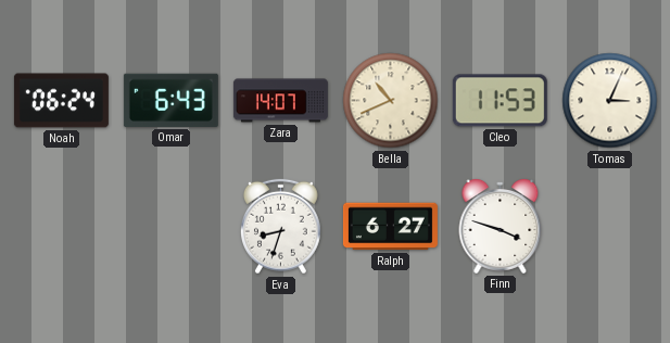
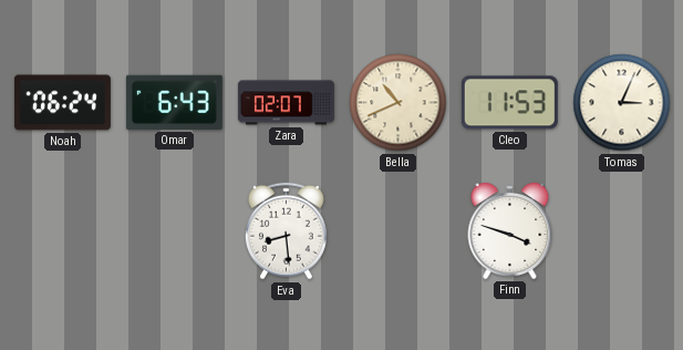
Zara: 14:07 -> 02:07
Eva: 8:33 -> 8:29
Ralph: 6:27 -> none
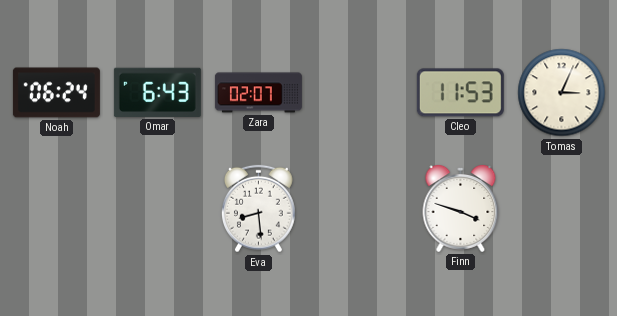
Bella: 10:41 -> none
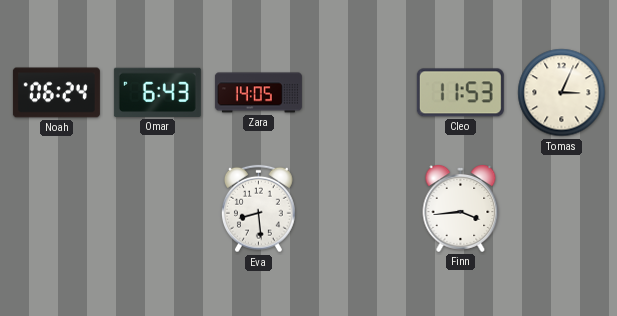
Zara: 02:07 -> 14:05
Finn: 3:48 -> 3:44
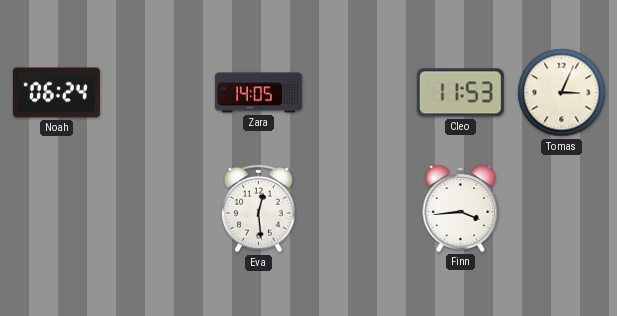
Omar: 6:43 -> none
Eva: 8:29 -> 12:29
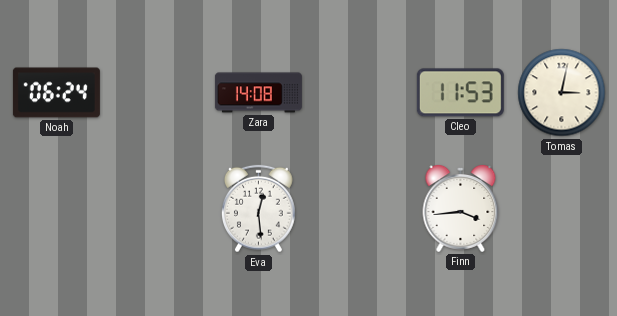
Zara: 14:05 -> 14:08
Tomas: 3:04 -> 3:02
